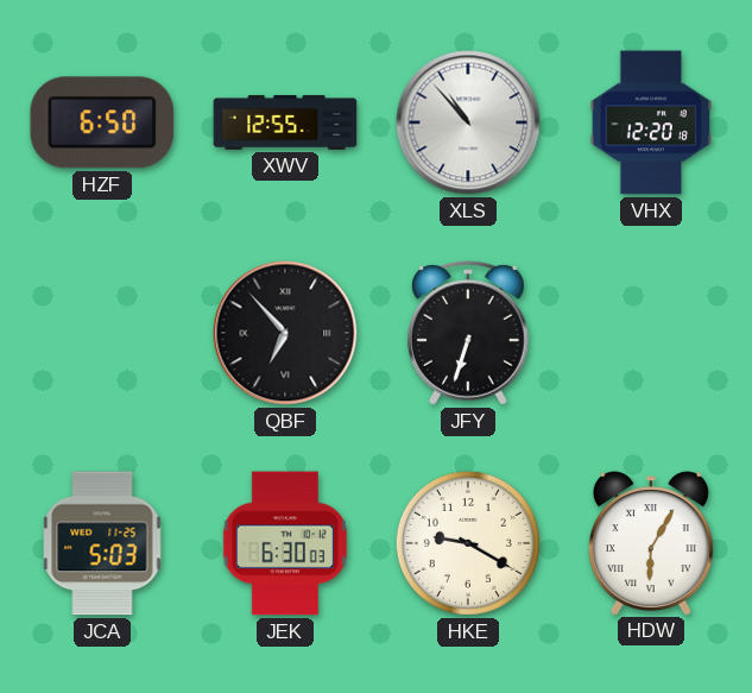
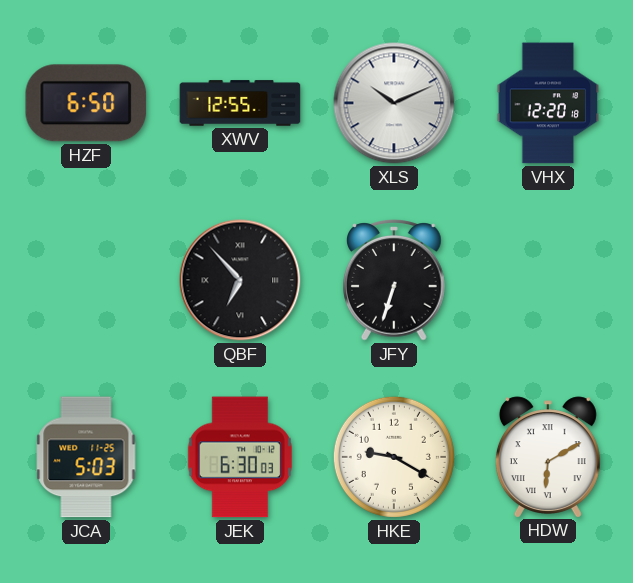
XLS: 10:53 -> 10:11
HDW: 6:05 -> 6:10
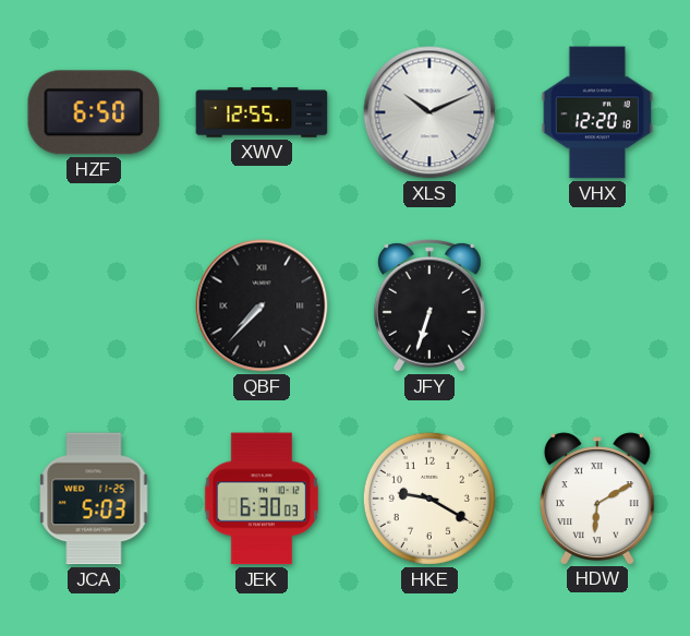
QBF: 6:53 -> 7:37
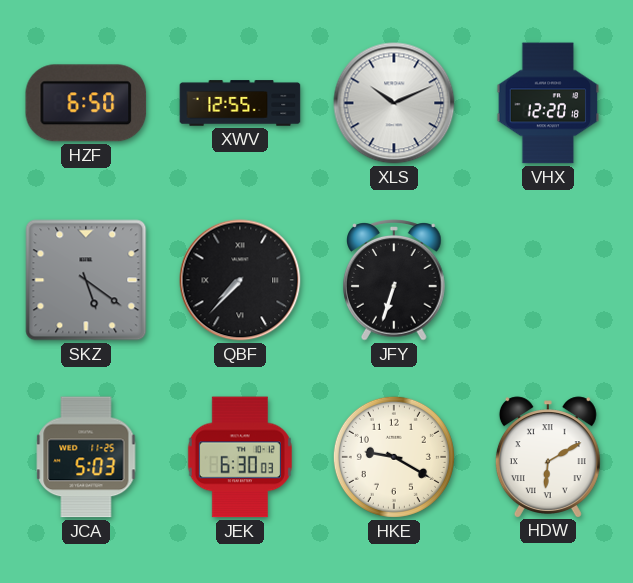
SKZ: none -> 5:21
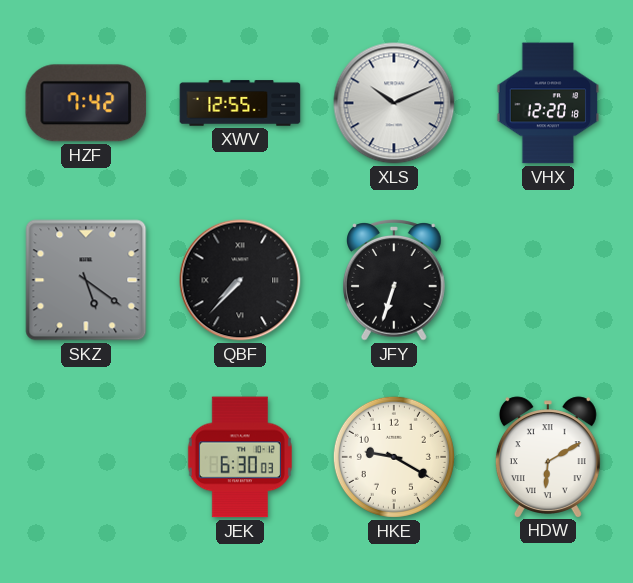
HZF: 6:50 -> 7:42
JCA: 5:03 -> none
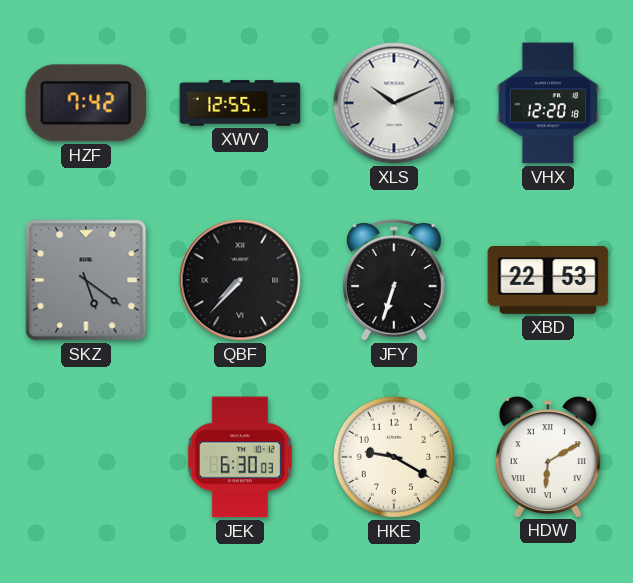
XBD: none -> 22:53
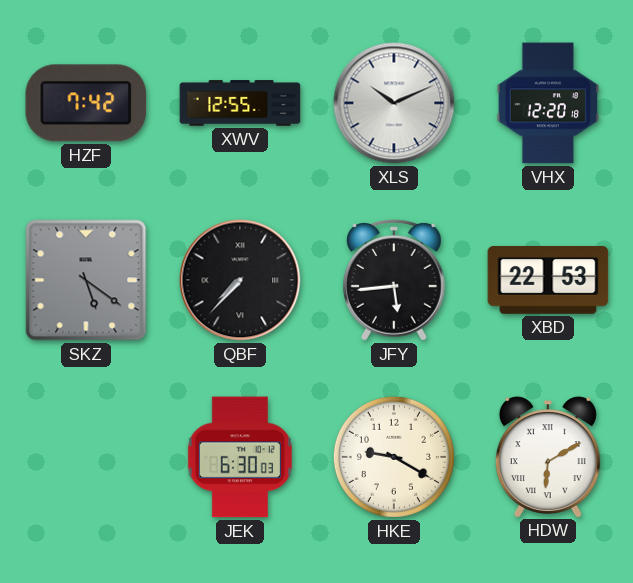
JFY: 6:33 -> 5:44
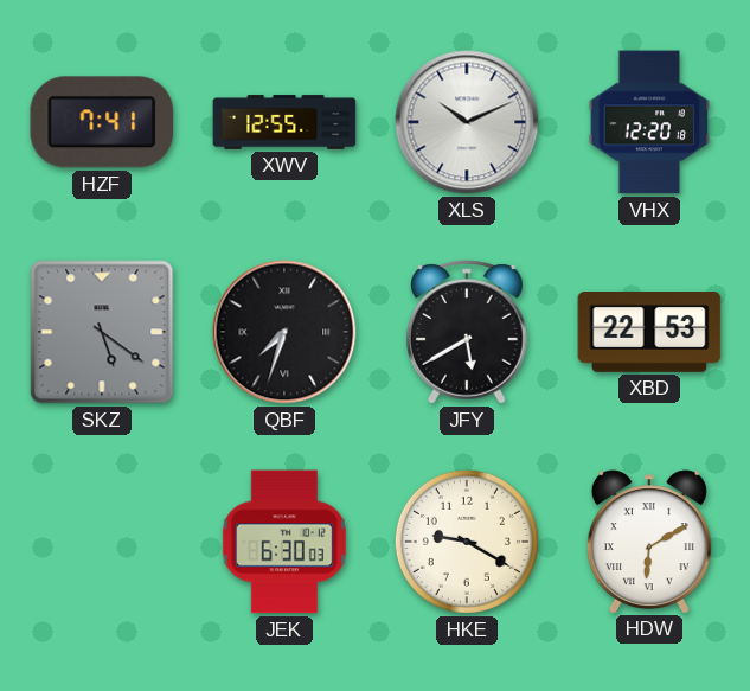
HZF: 7:42 -> 7:41
QBF: 7:37 -> 7:33
JFY: 5:44 -> 5:40
